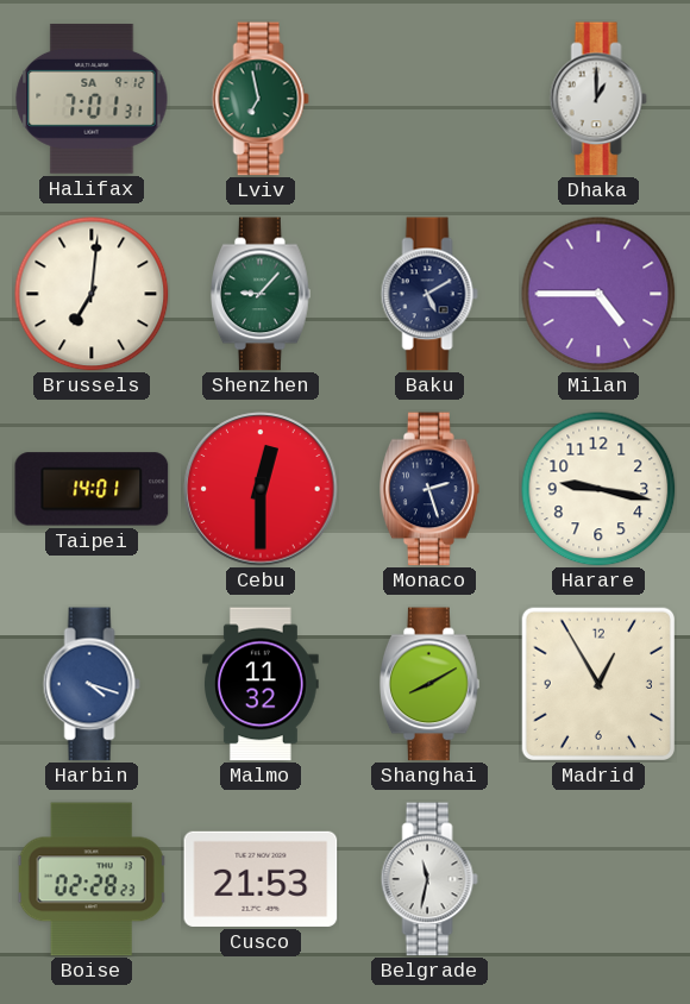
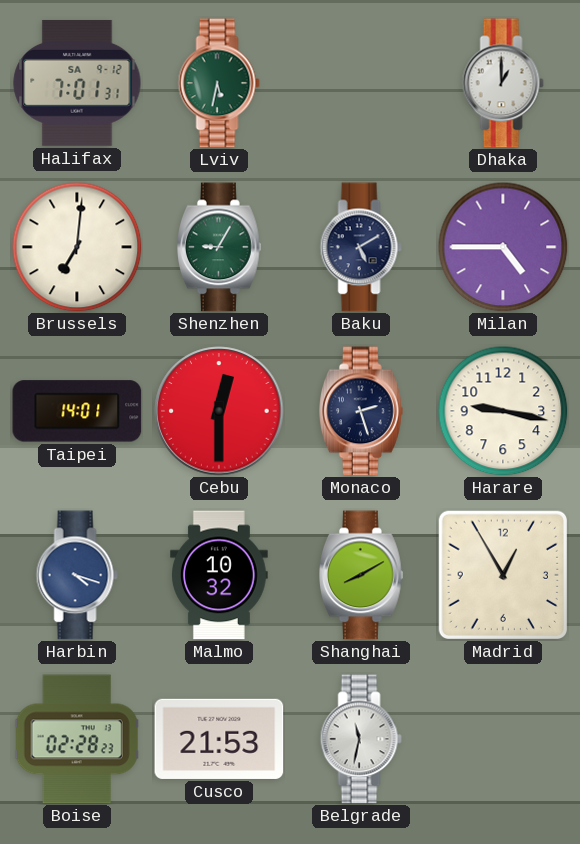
Lviv: 6:58 -> 5:32
Shenzhen: 9:07 -> 9:05
Malmo: 11:32 -> 10:32
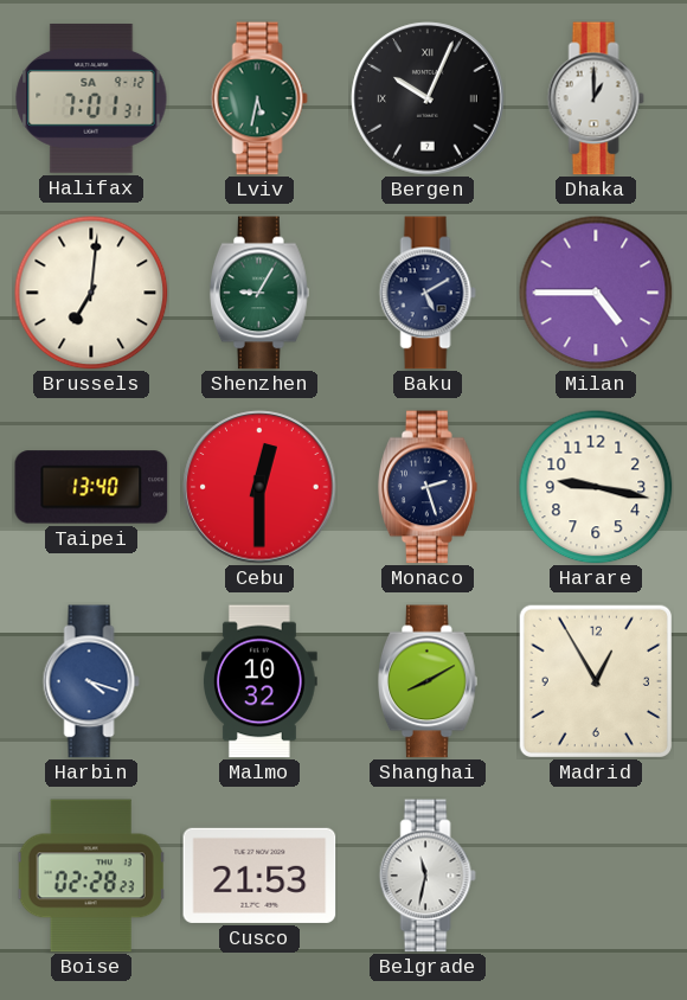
Bergen: none -> 10:04
Taipei: 14:01 -> 13:40
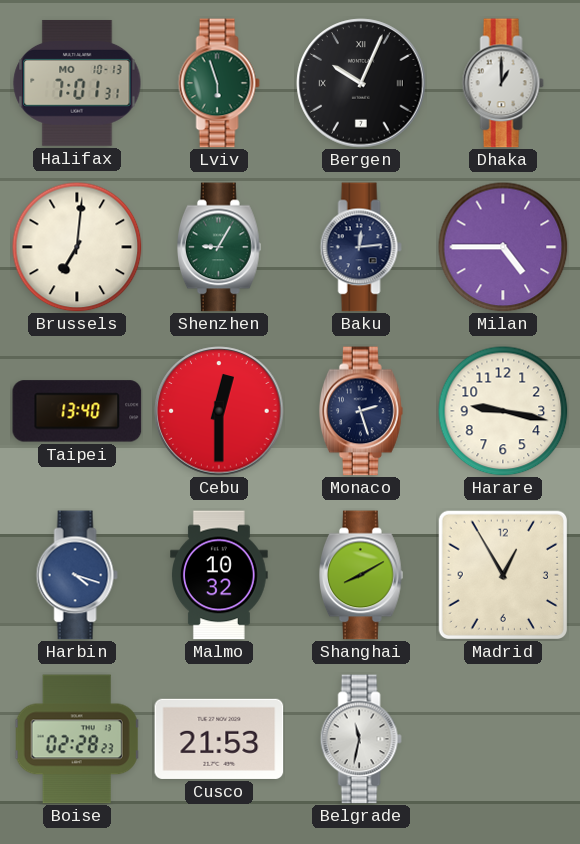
Halifax date: SA 9-12 -> MO 10-13
Lviv: 5:32 -> 5:57
Baku: 5:10 -> 12:14
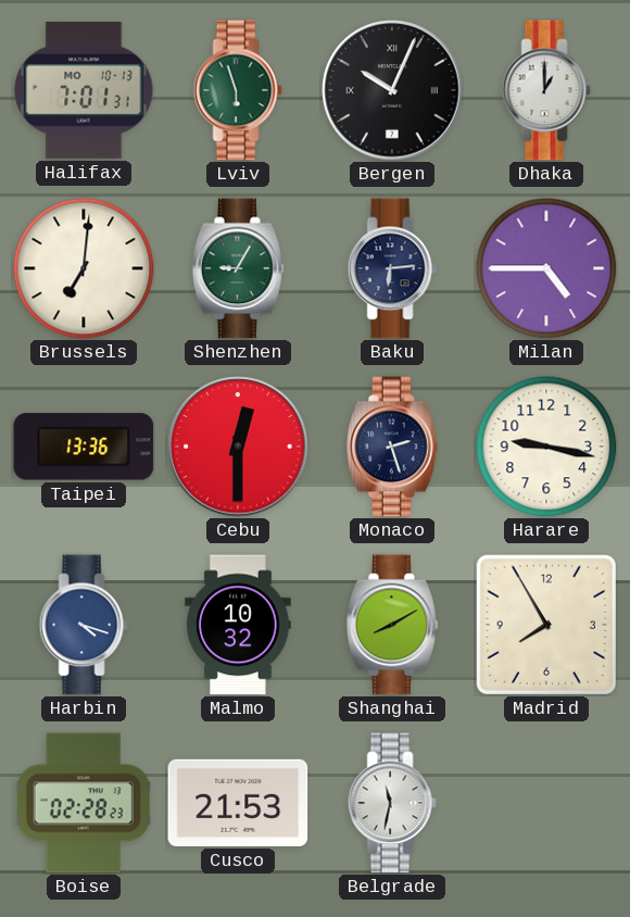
Baku: 12:14 -> 6:14
Taipei: 13:40 -> 13:36
Madrid: 12:55 -> 7:55
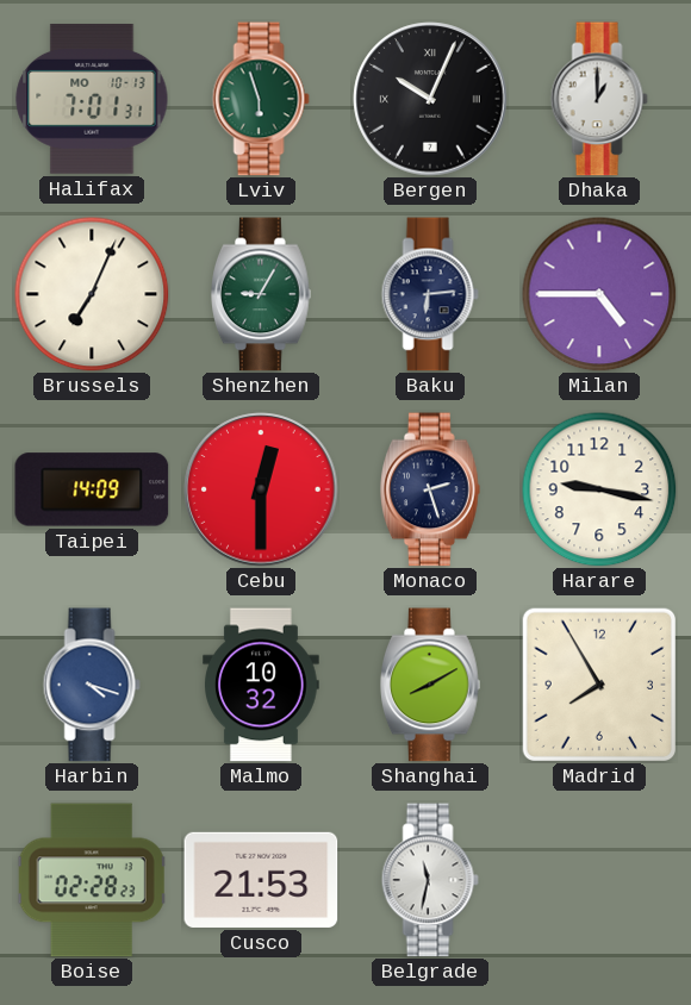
Brussels: 7:01 -> 7:04
Taipei: 13:36 -> 14:09
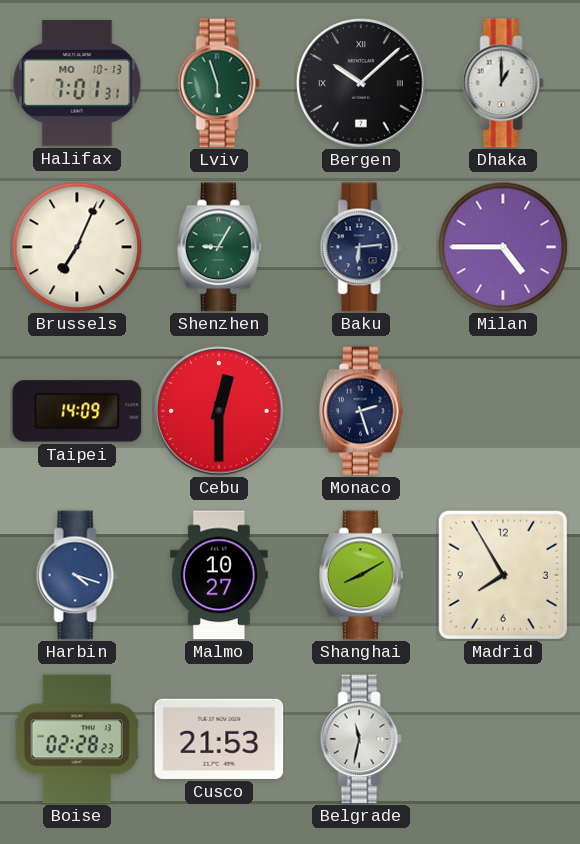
Bergen: 10:04 -> 10:08
Harare: 9:17 -> none
Malmo: 10:32 -> 10:27
